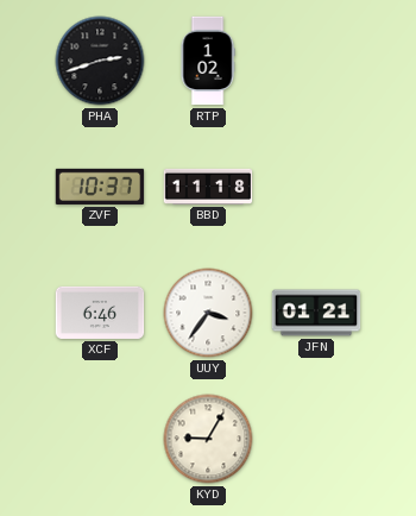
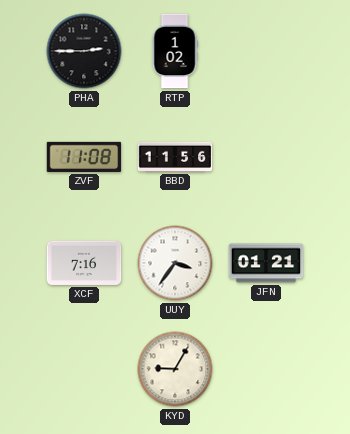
PHA: 2:42 -> 2:45
ZVF: 10:37 -> 11:08
BBD: 11:18 -> 11:56
XCF: 6:46 -> 7:16
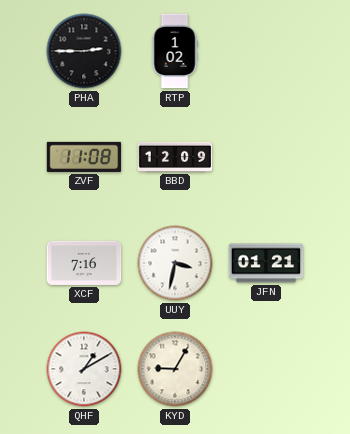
BBD: 11:56 -> 12:09
UUY: 3:36 -> 3:32
QHF: none -> 1:10
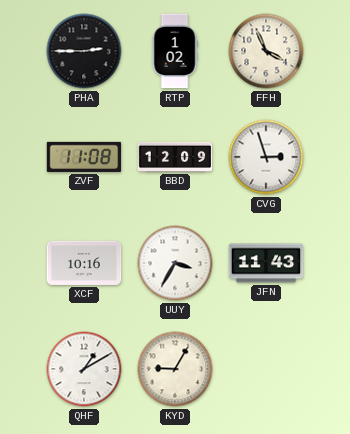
FFH: none -> 3:56
CVG: none -> 2:57
XCF: 7:16 -> 10:16
UUY: 3:32 -> 3:35
JFN: 01:21 -> 11:43
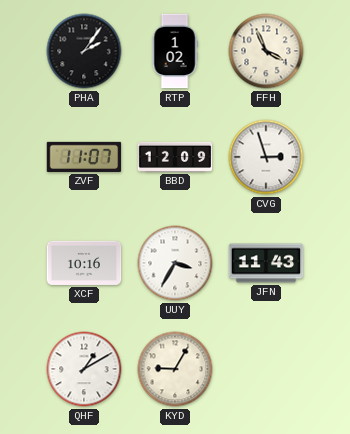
PHA: 2:45 -> 2:06
ZVF: 11:08 -> 11:07
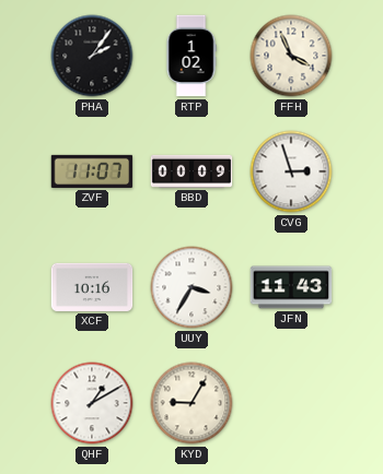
BBD: 12:09 -> 00:09
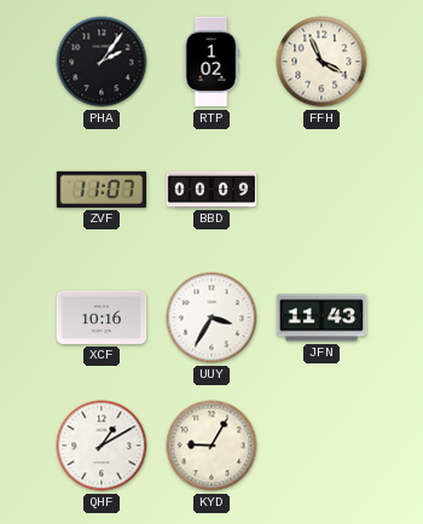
CVG: 2:57 -> none
